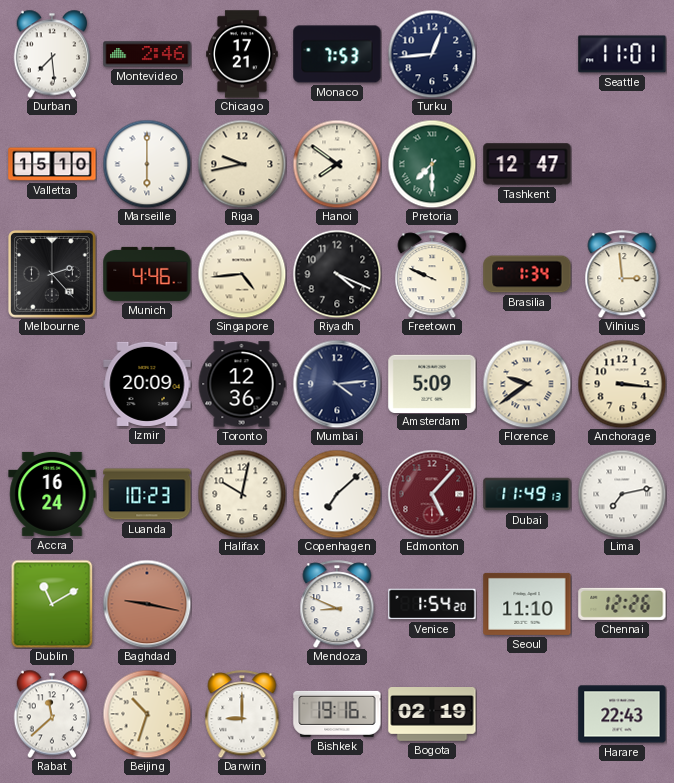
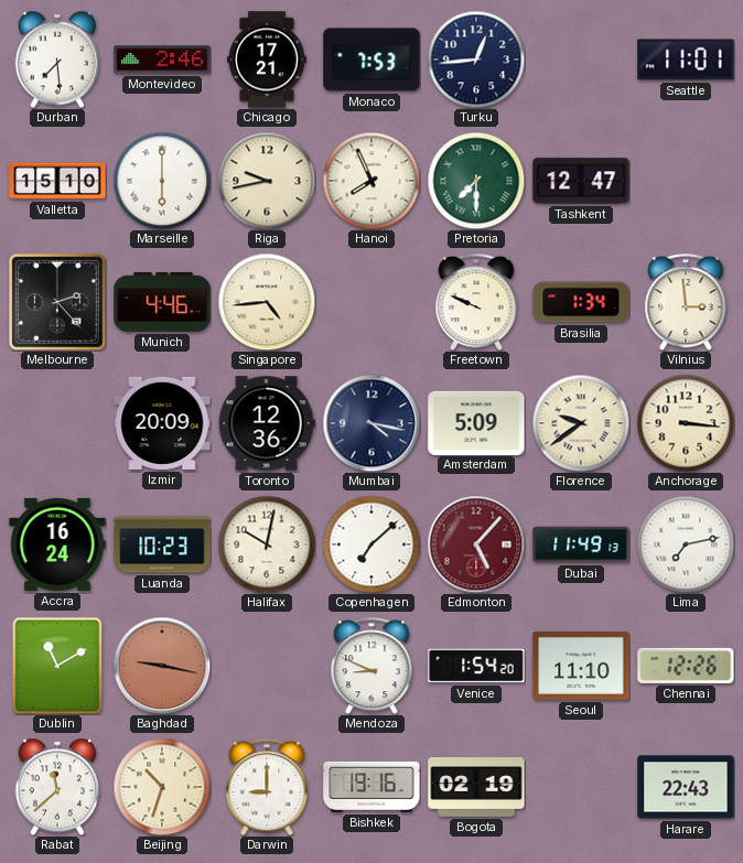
Hanoi: 7:51 -> 7:56
Riyadh: 4:19 -> none
Mumbai: 4:14 -> 4:17
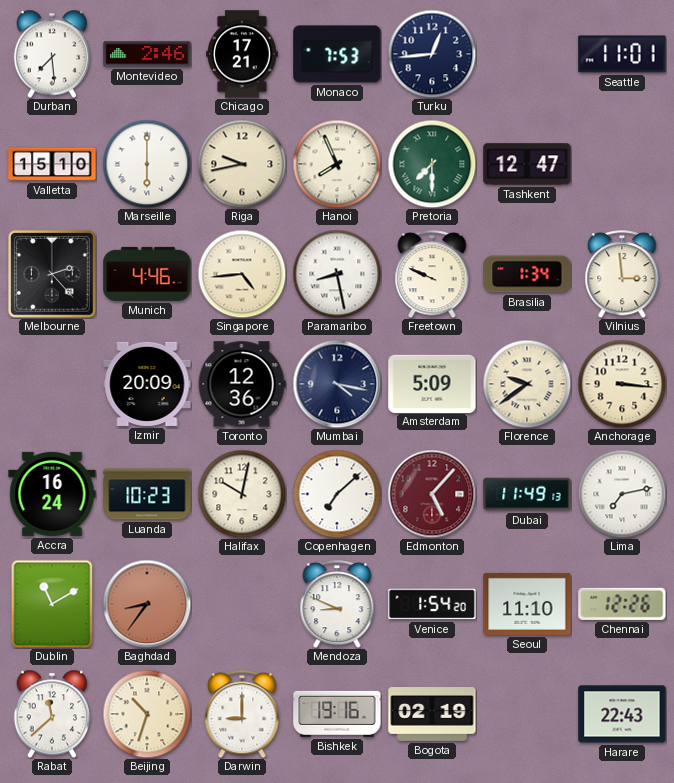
Paramaribo: none -> 8:28
Baghdad: 9:17 -> 8:36
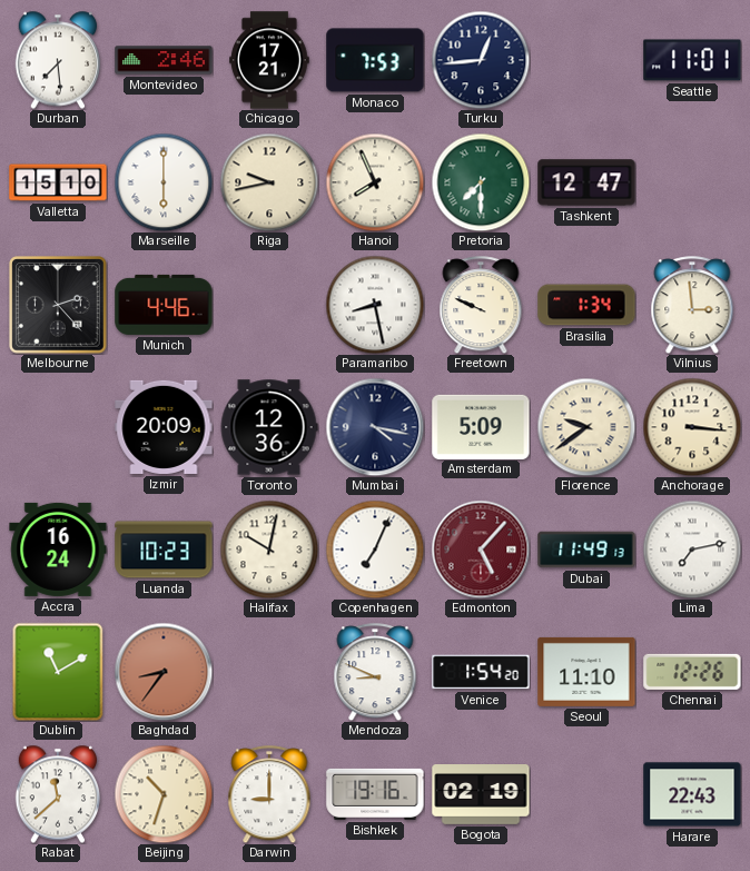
Singapore: 4:44 -> none
Copenhagen: 7:08 -> 7:04
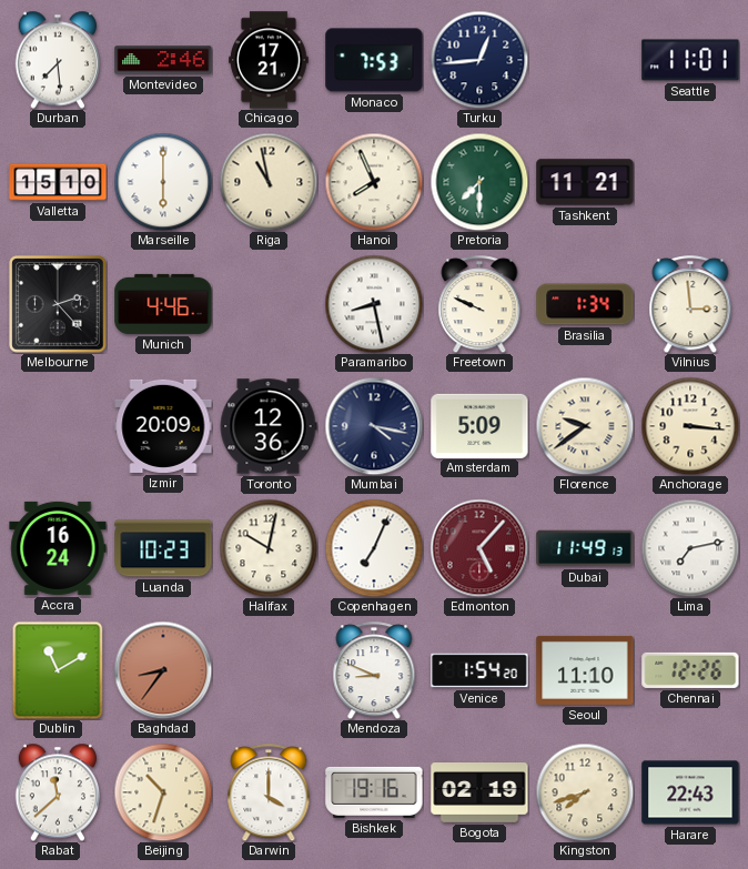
Riga: 9:43 -> 10:58
Tashkent: 12:47 -> 11:21
Darwin: 9:00 -> 4:00
Kingston: none -> 7:42
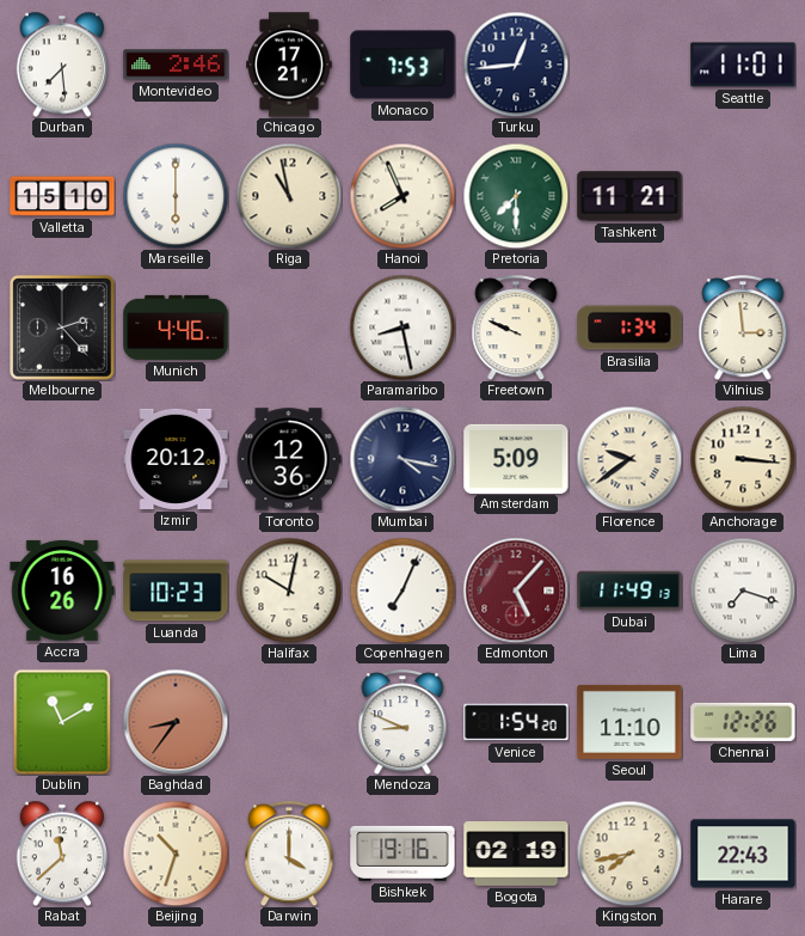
Izmir: 20:09 -> 20:12
Accra: 16:24 -> 16:26
Lima: 7:13 -> 7:18
Kingston: 7:42 -> 7:43
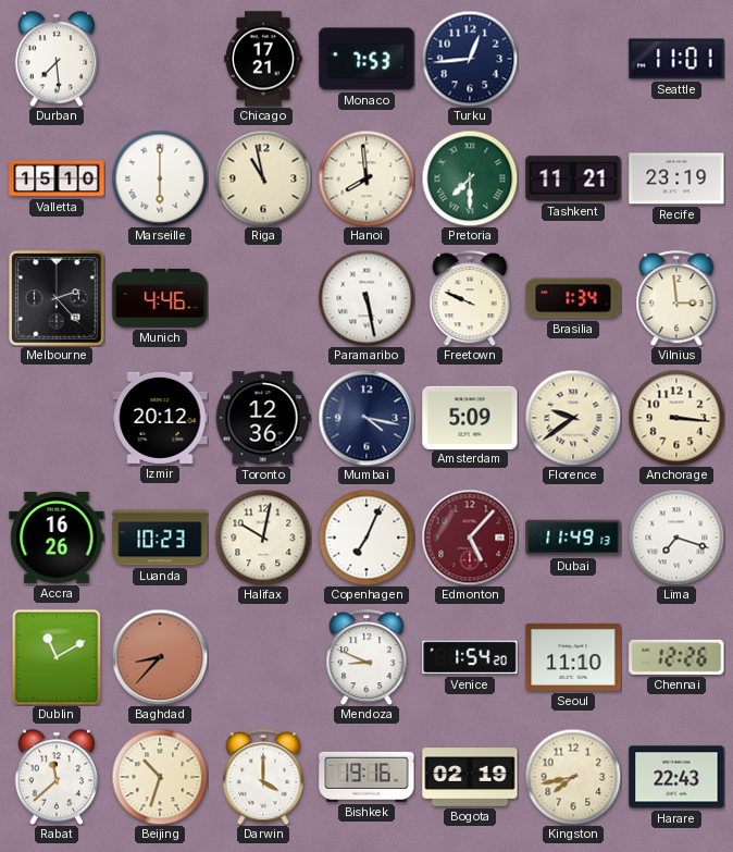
Montevideo: 2:46 -> none
Hanoi: 7:56 -> 7:59
Recife: none -> 23:19
Paramaribo: 8:28 -> 5:28
Baghdad: 8:36 -> 8:37
